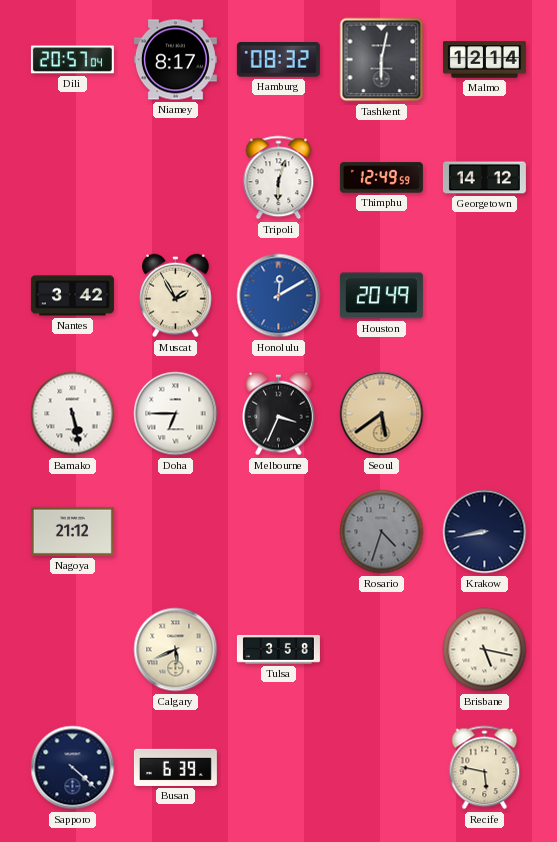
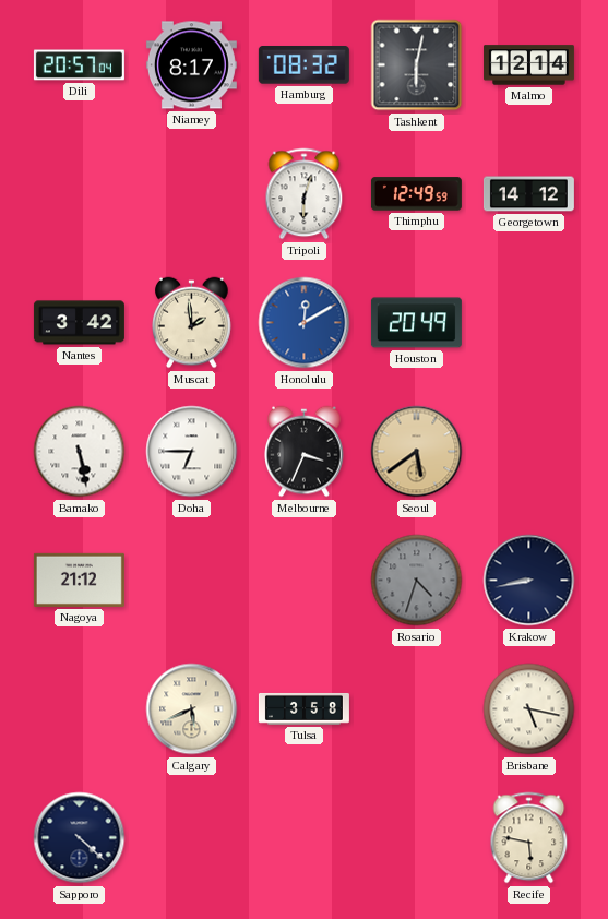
Muscat: 1:55 -> 1:59
Busan: 6:39 -> none
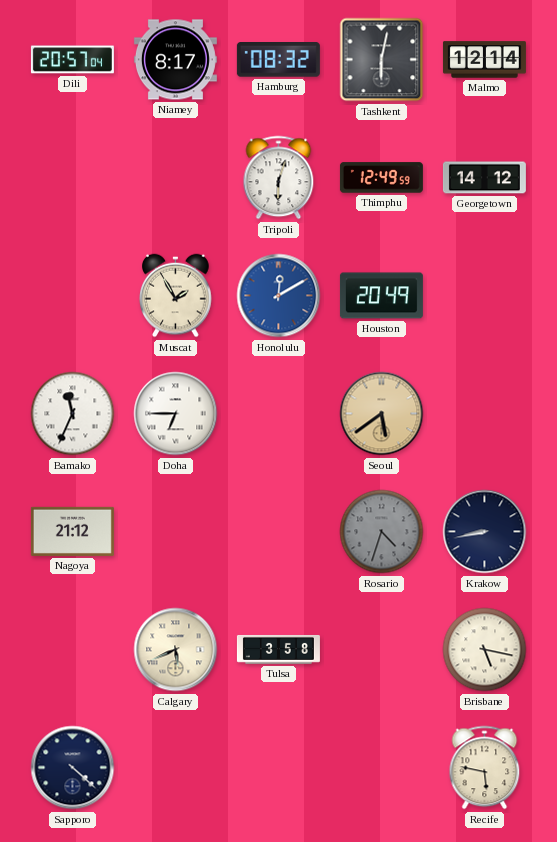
Nantes: 3:42 -> none
Muscat: 1:59 -> 1:55
Bamako: 5:28 -> 11:34
Melbourne: 3:34 -> none
